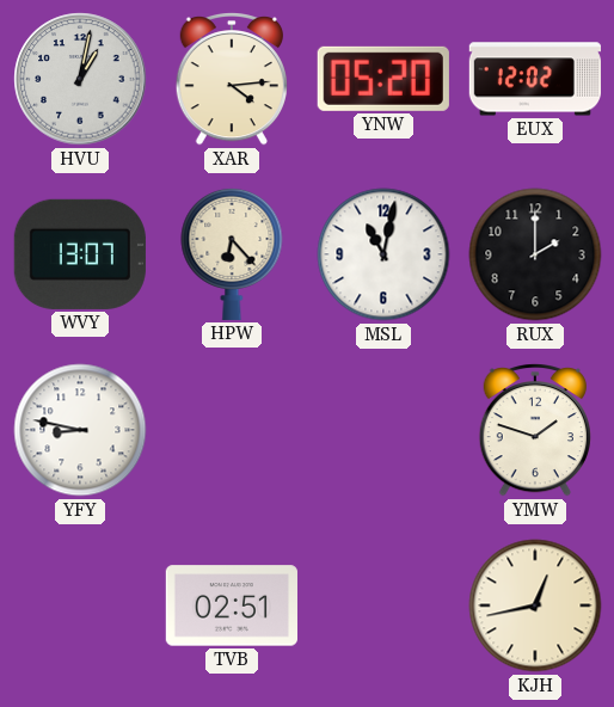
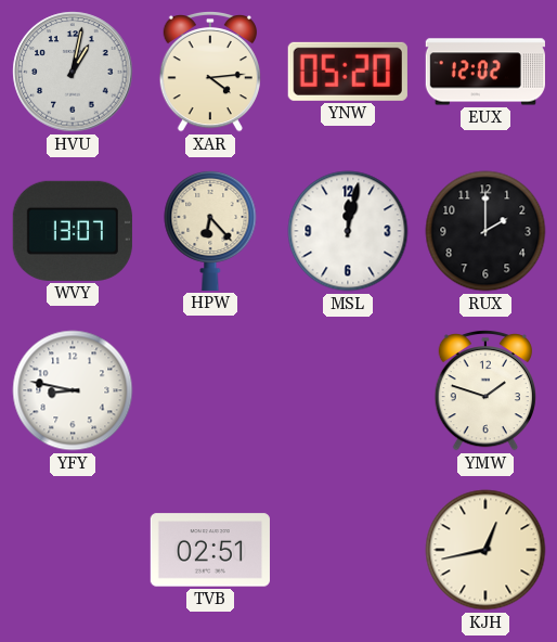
MSL: 11:02 -> 12:02
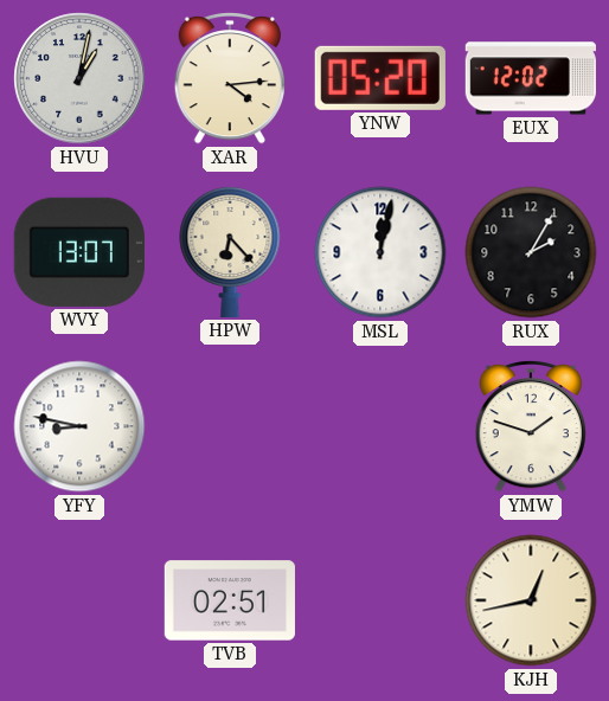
RUX: 2:00 -> 2:05
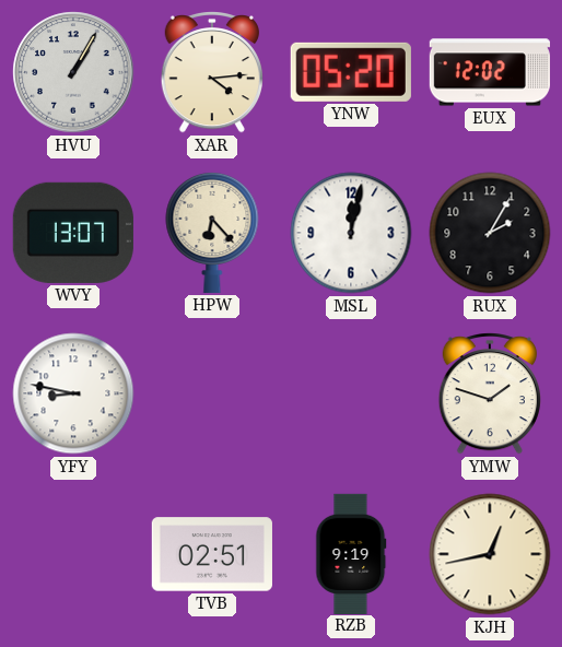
HVU: 1:02 -> 1:05
RZB: none -> 9:19
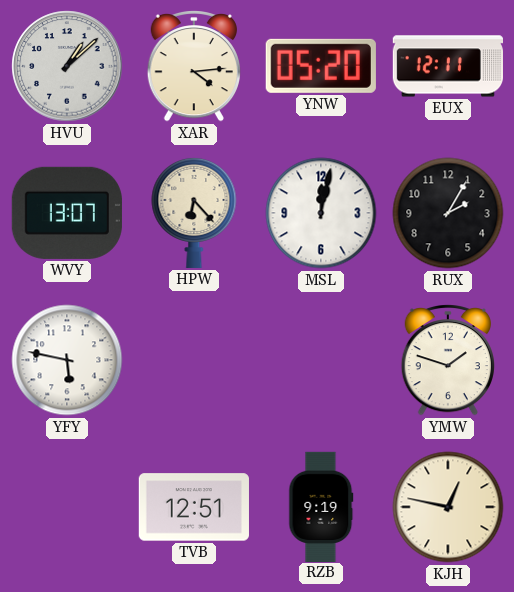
HVU: 1:05 -> 1:08
EUX: 12:02 -> 12:11
YFY: 8:47 -> 5:47
TVB: 02:51 -> 12:51
KJH: 12:43 -> 12:47
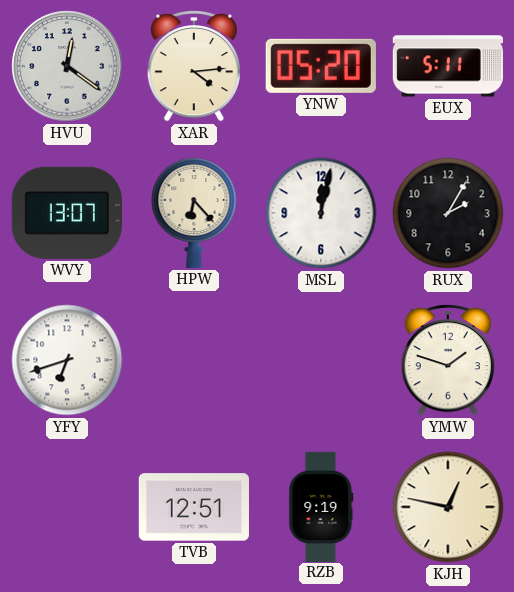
HVU: 1:08 -> 12:21
EUX: 12:11 -> 5:11
YFY: 5:47 -> 6:42
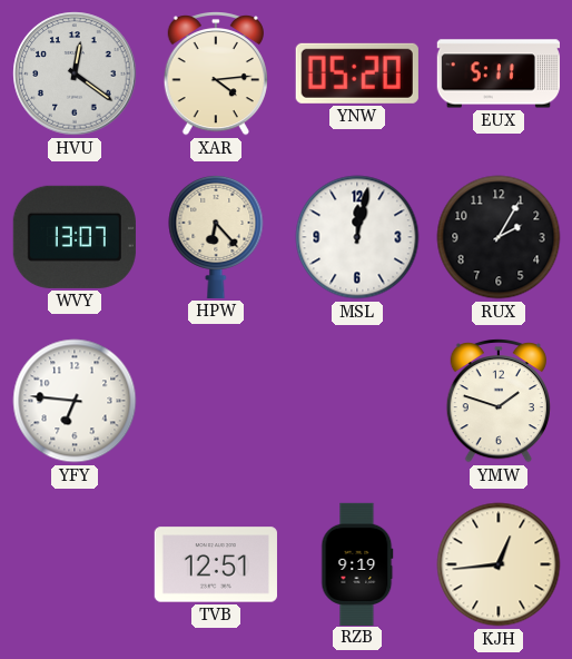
YFY: 6:42 -> 6:46
KJH: 12:47 -> 12:44
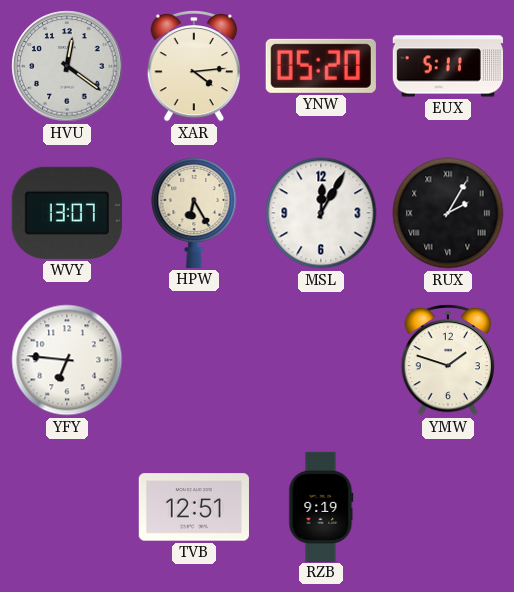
HPW: 6:23 -> 6:25
MSL: 12:02 -> 12:05
RUX numerals: Arabic -> Roman
KJH: 12:44 -> none
